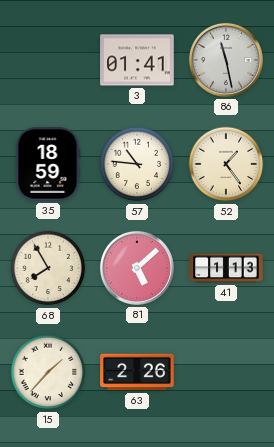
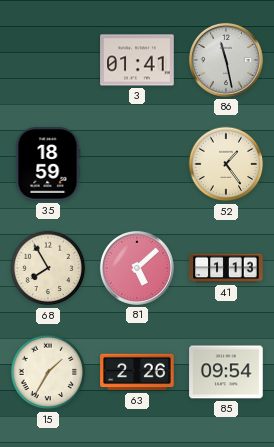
57: 10:46 -> none
15: 1:37 -> 1:35
85: none -> 09:54
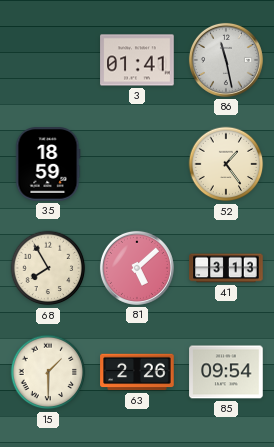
41: 1:13 -> 3:13
15: 1:35 -> 1:30
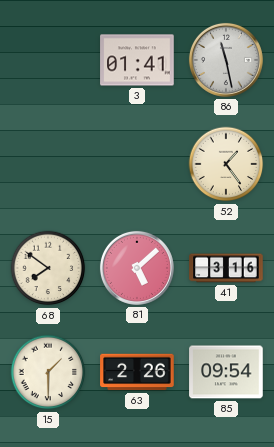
35: 18:59 -> none
68: 7:55 -> 7:51
41: 3:13 -> 3:16
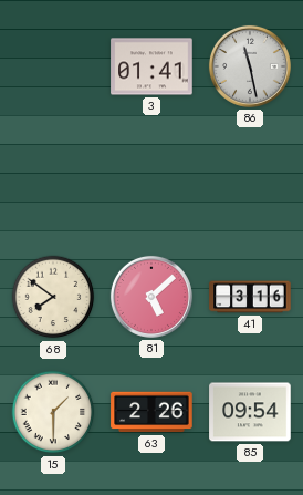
52: 1:24 -> none
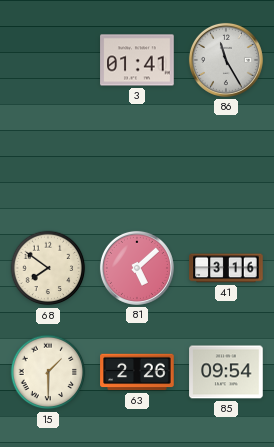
86: 11:28 -> 11:25
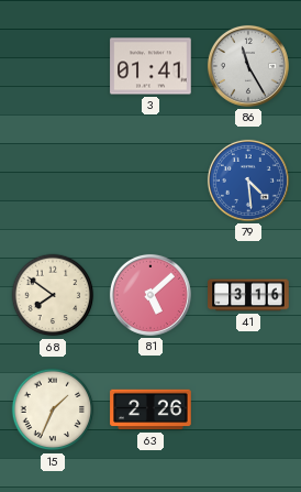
79: none -> 4:29
15: 1:30 -> 1:34
85: 09:54 -> none
